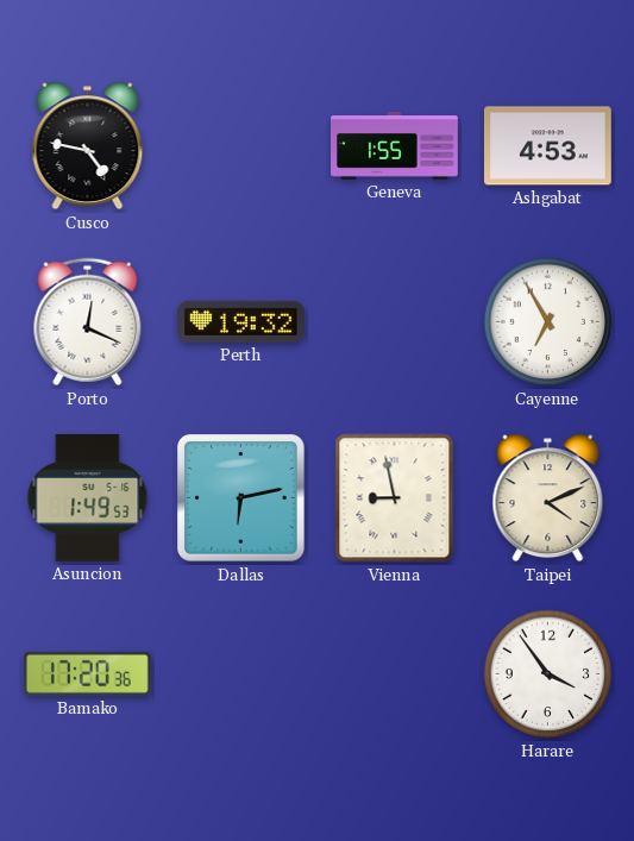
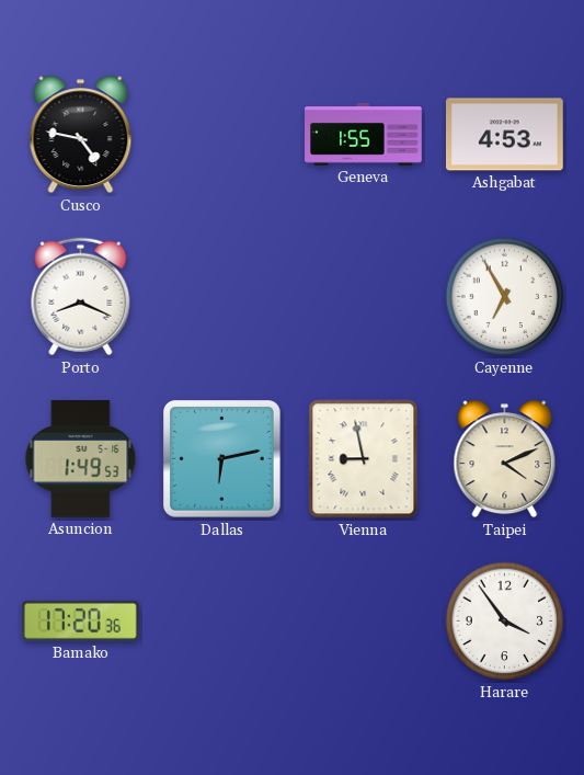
Porto: 12:19 -> 8:19
Perth: 19:32 -> none
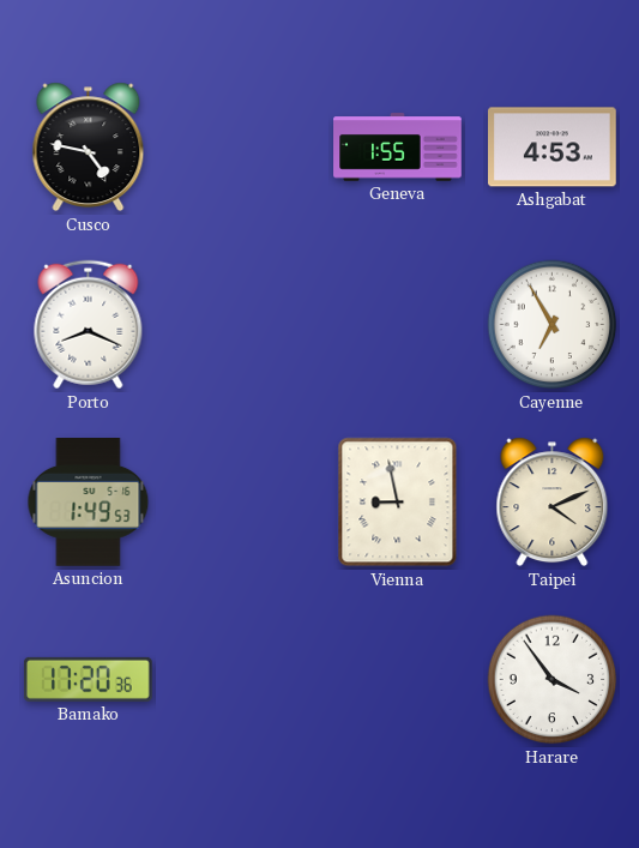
Dallas: 6:13 -> none
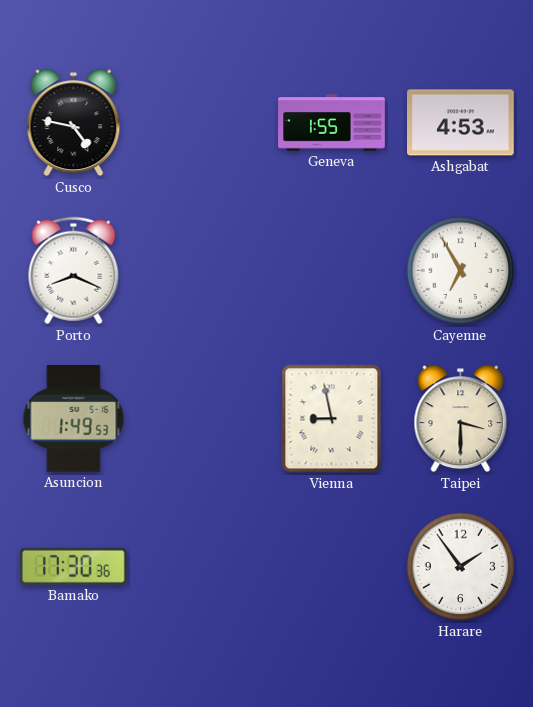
Taipei: 4:11 -> 3:30
Bamako: 17:20 -> 17:30
Harare: 3:54 -> 1:54
